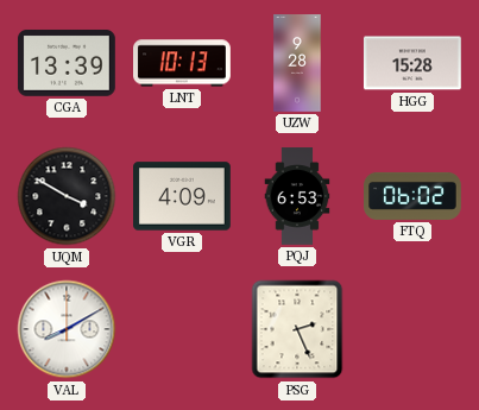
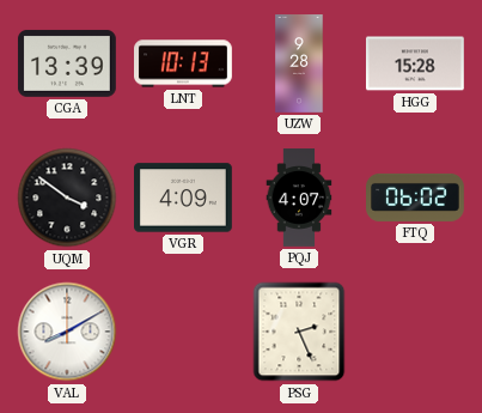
UQM: 3:50 -> 3:51
PQJ: 6:53 -> 4:07
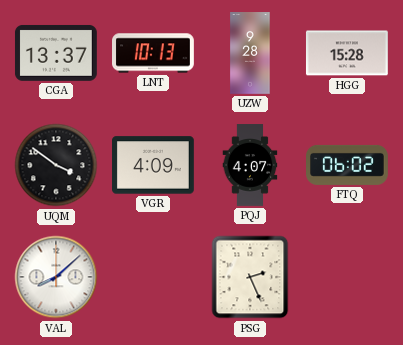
CGA: 13:39 -> 13:37
VAL: 8:10 -> 8:08
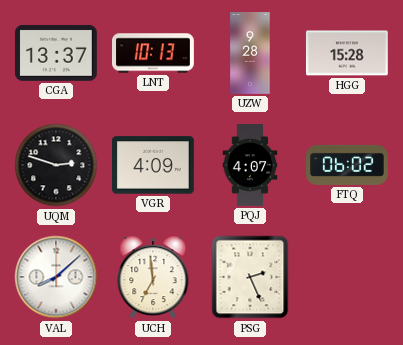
UQM: 3:51 -> 2:48
UCH: none -> 6:59
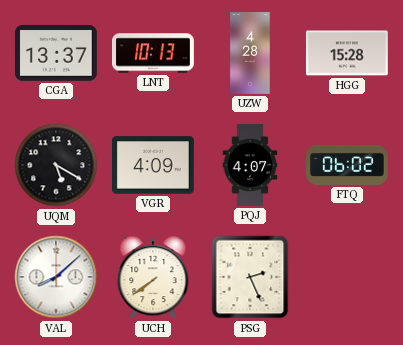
UZW: 9:28 -> 4:28
UQM: 2:48 -> 5:20
UCH: 6:59 -> 7:39
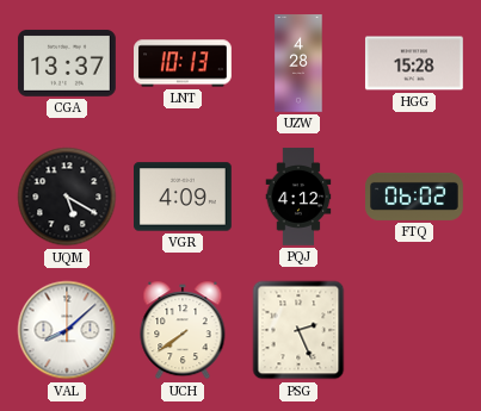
PQJ: 4:07 -> 4:12
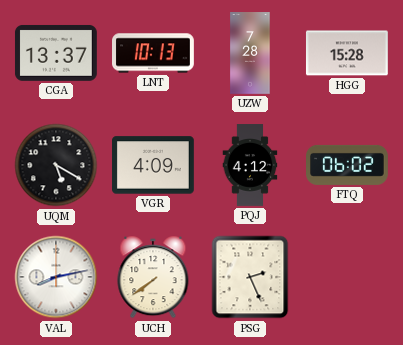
UZW: 4:28 -> 7:28
VAL: 8:08 -> 8:13
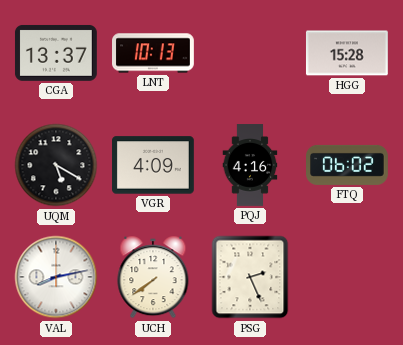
UZW: 7:28 -> none
PQJ: 4:12 -> 4:16
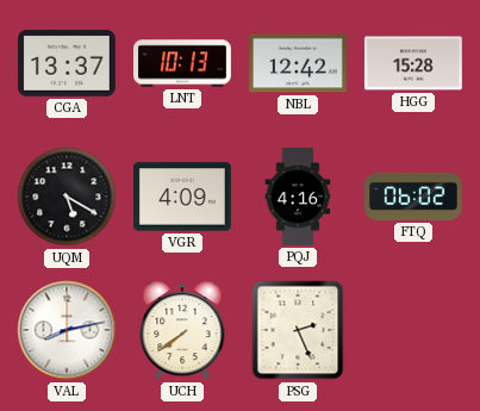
NBL: none -> 12:42
